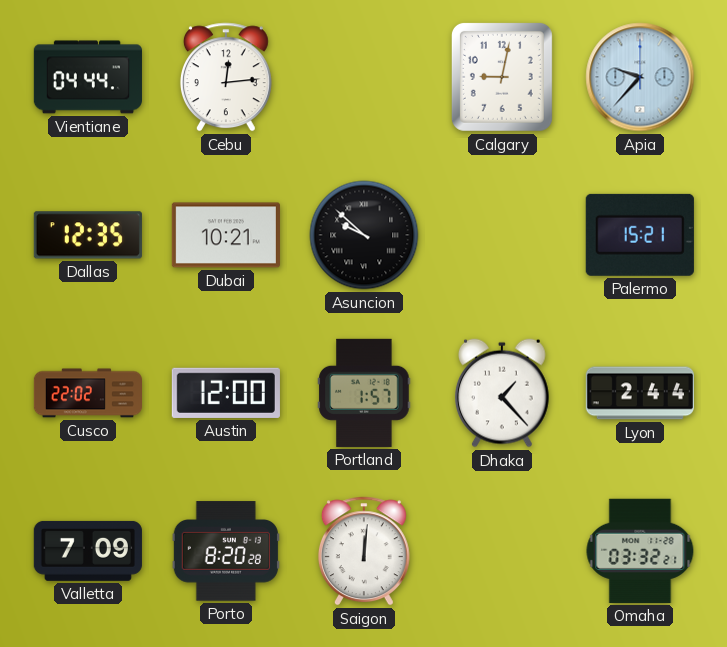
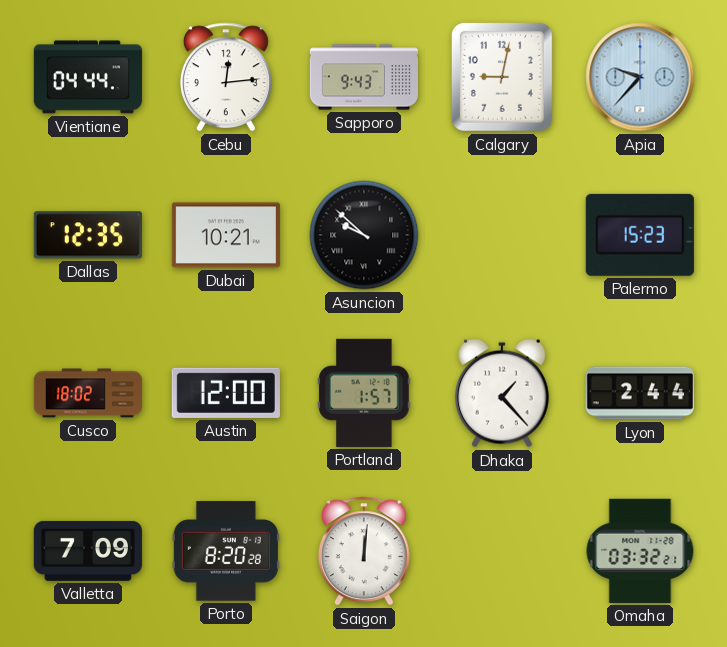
Sapporo: none -> 9:43
Palermo: 15:21 -> 15:23
Cusco: 22:02 -> 18:02
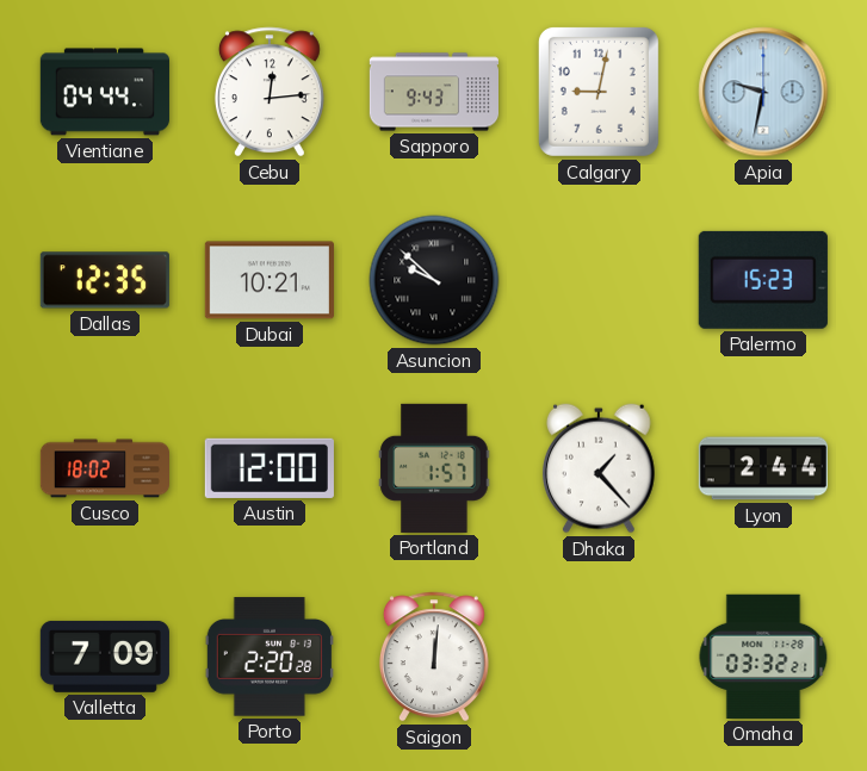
Apia: 9:37 -> 9:32
Porto: 8:20 -> 2:20
